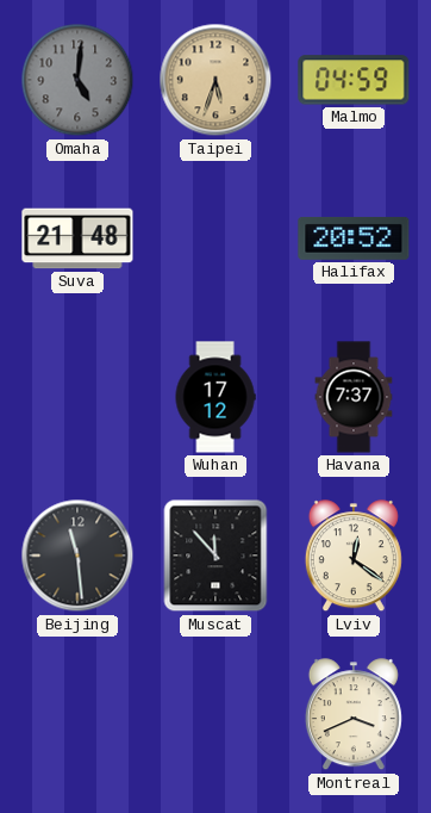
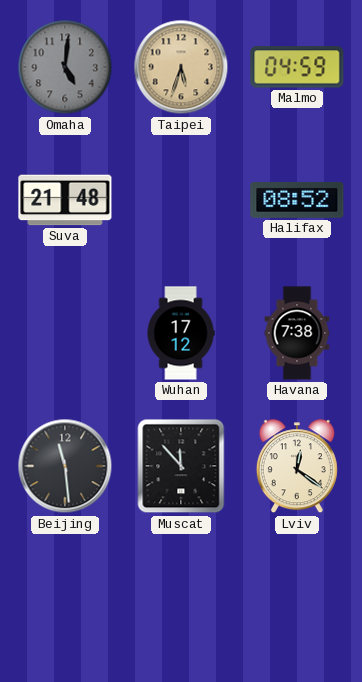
Halifax: 20:52 -> 08:52
Havana: 7:37 -> 7:38
Montreal: 3:41 -> none
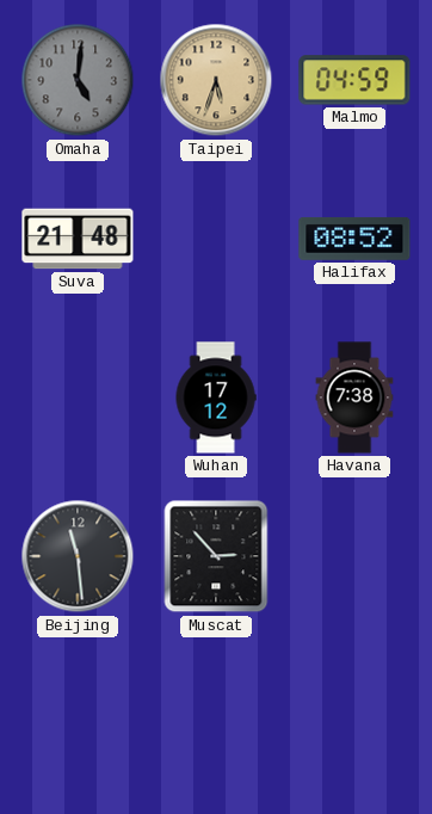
Muscat: 11:53 -> 2:53
Lviv: 12:21 -> none
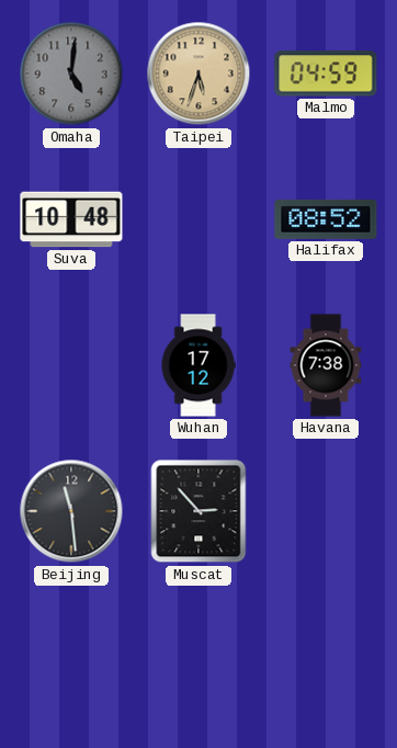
Suva: 21:48 -> 10:48
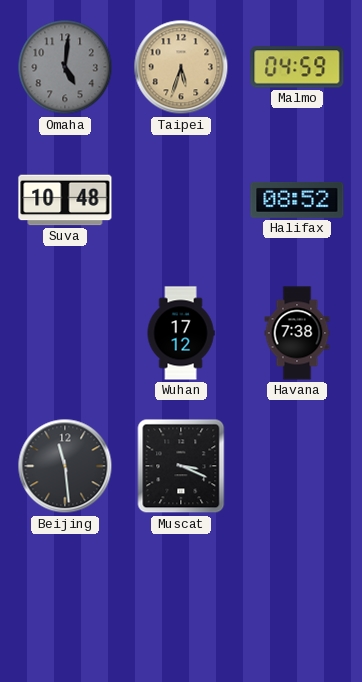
Muscat: 2:53 -> 3:19
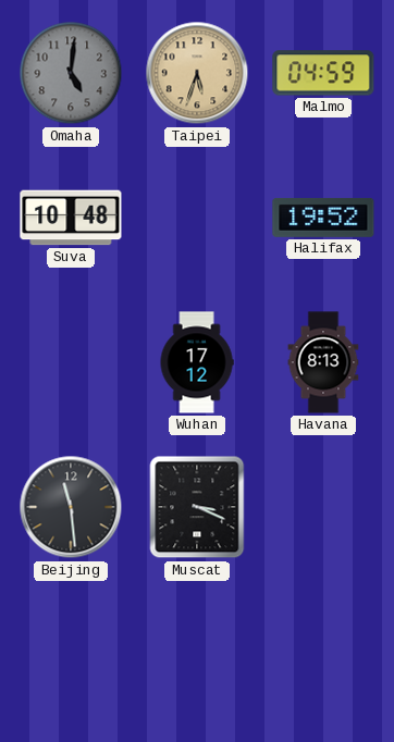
Halifax: 08:52 -> 19:52
Havana: 7:38 -> 8:13
